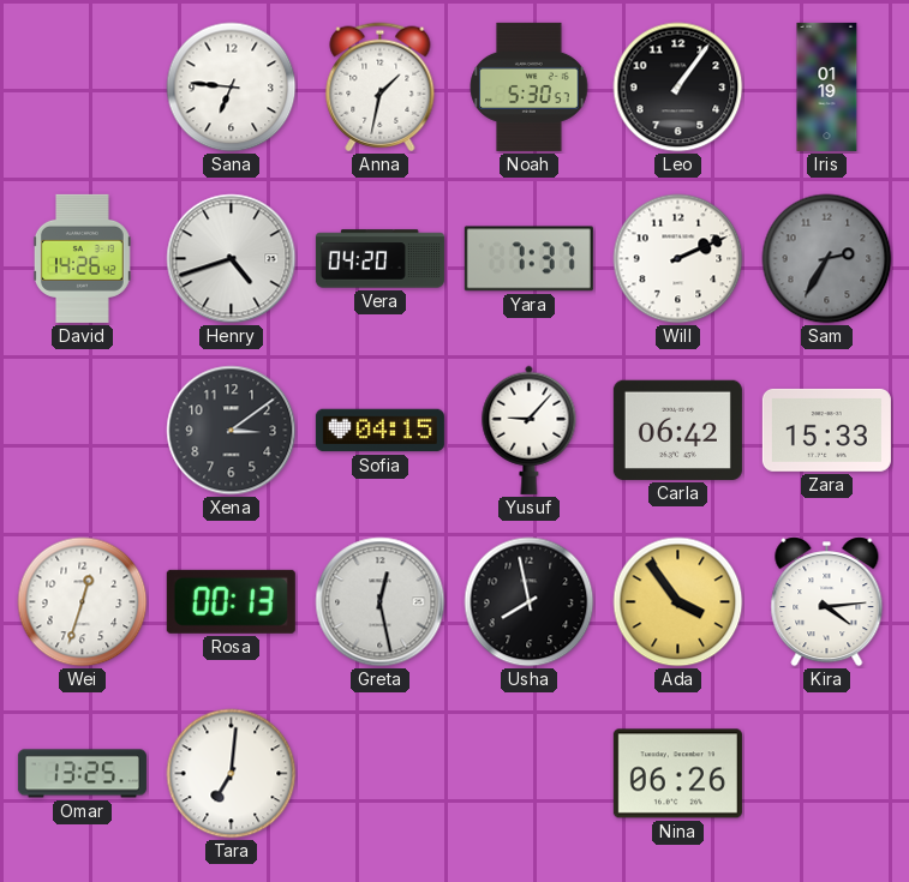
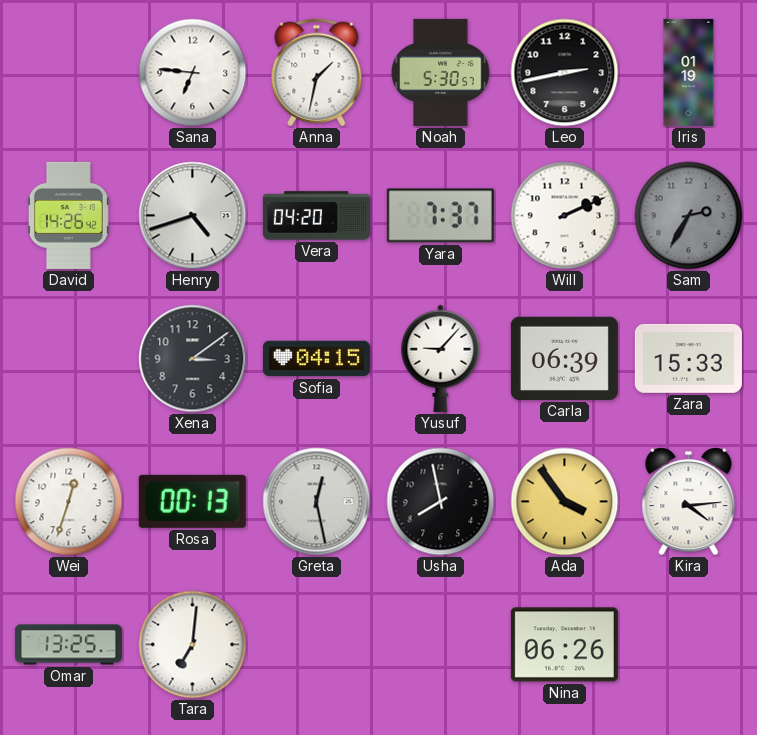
Leo: 1:06 -> 2:43
Carla: 06:42 -> 06:39
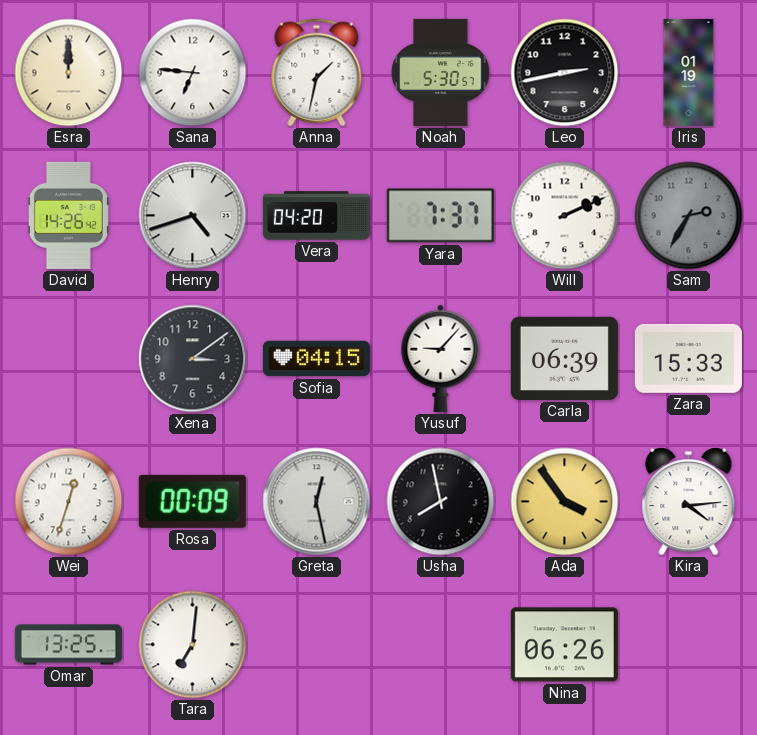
Esra: none -> 12:00
Rosa: 00:13 -> 00:09
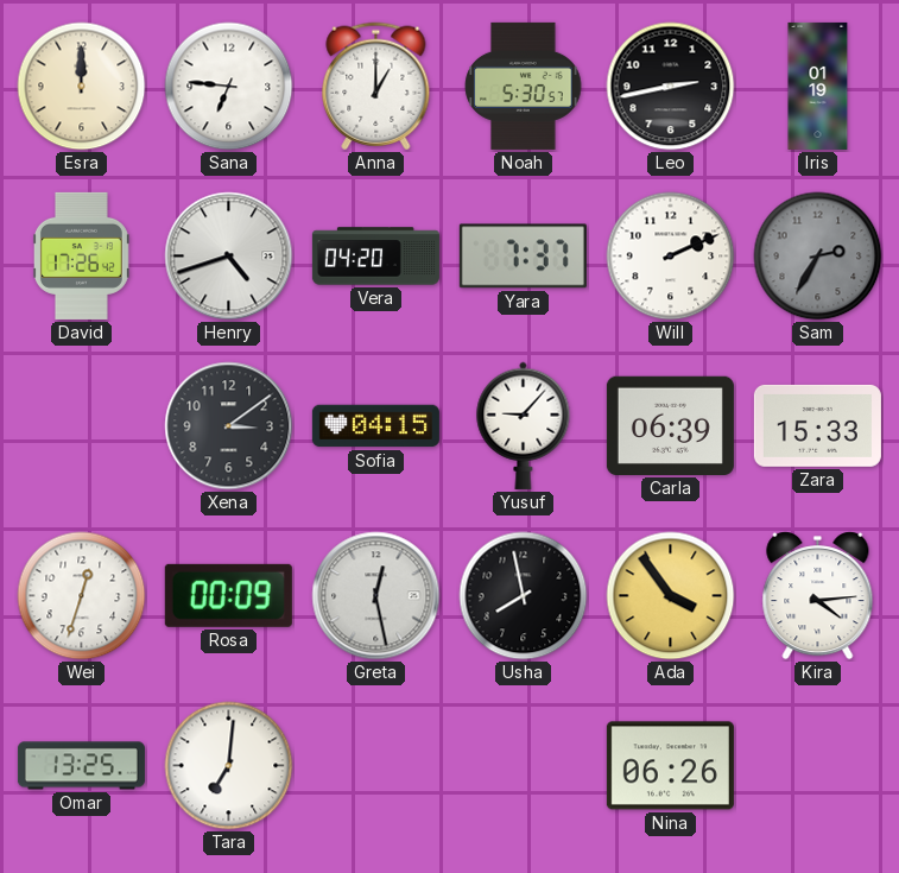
Anna: 1:32 -> 1:00
David: 14:26 -> 17:26
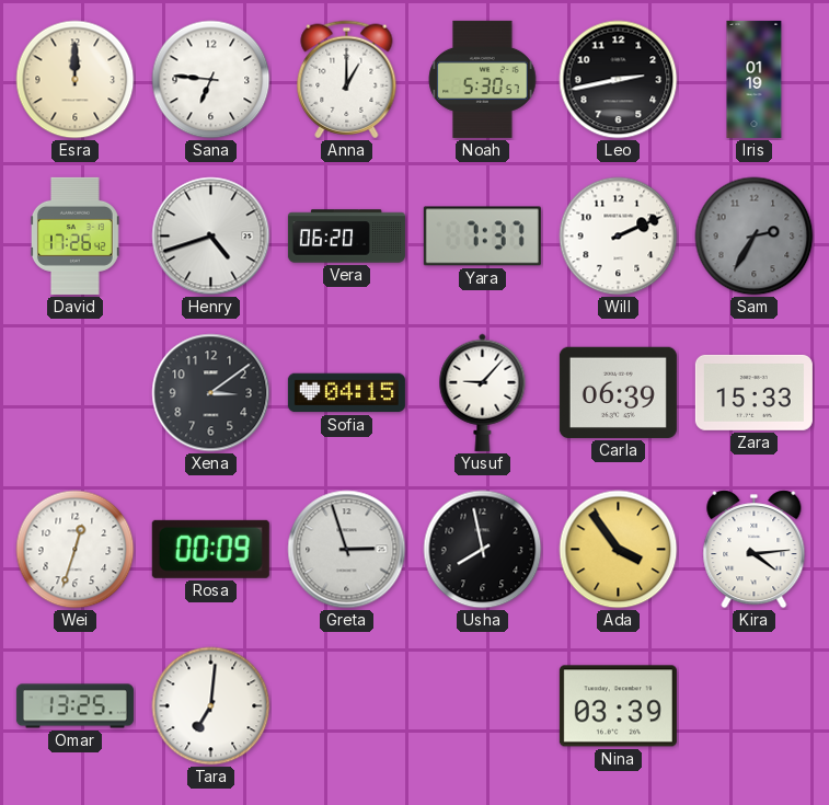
Vera: 04:20 -> 06:20
Greta: 12:28 -> 2:57
Nina: 06:26 -> 03:39
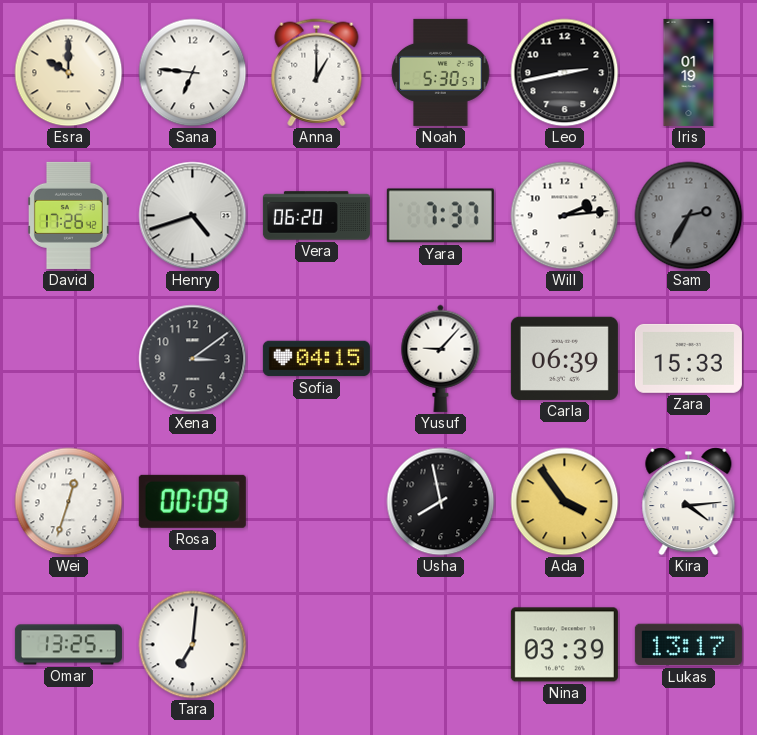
Esra: 12:00 -> 10:00
Will: 2:11 -> 2:14
Greta: 2:57 -> none
Lukas: none -> 13:17
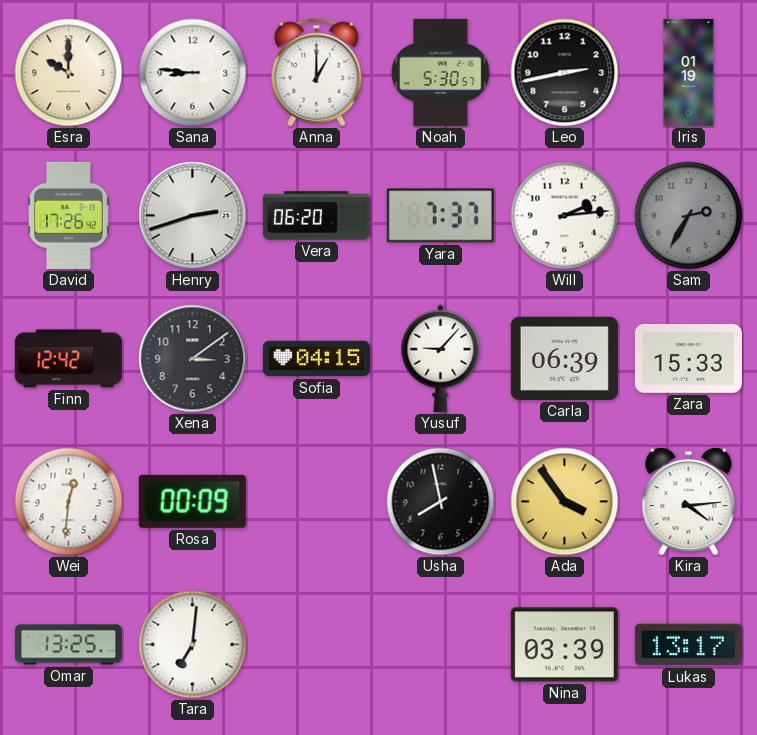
Sana: 6:46 -> 8:46
Henry: 4:42 -> 2:42
Finn: none -> 12:42
Wei: 12:33 -> 12:31
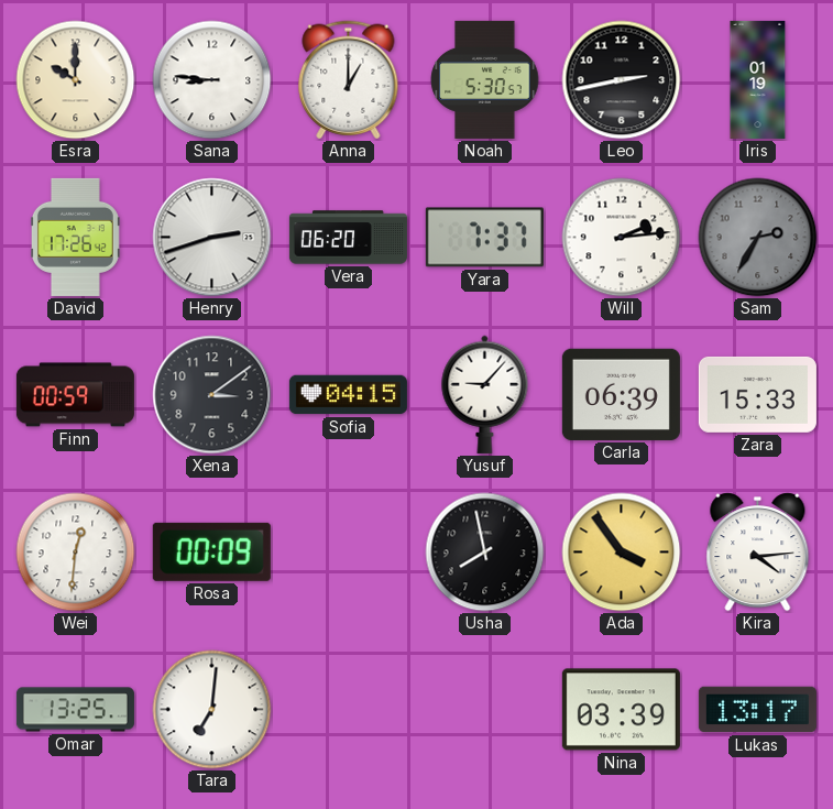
Finn: 12:42 -> 00:59
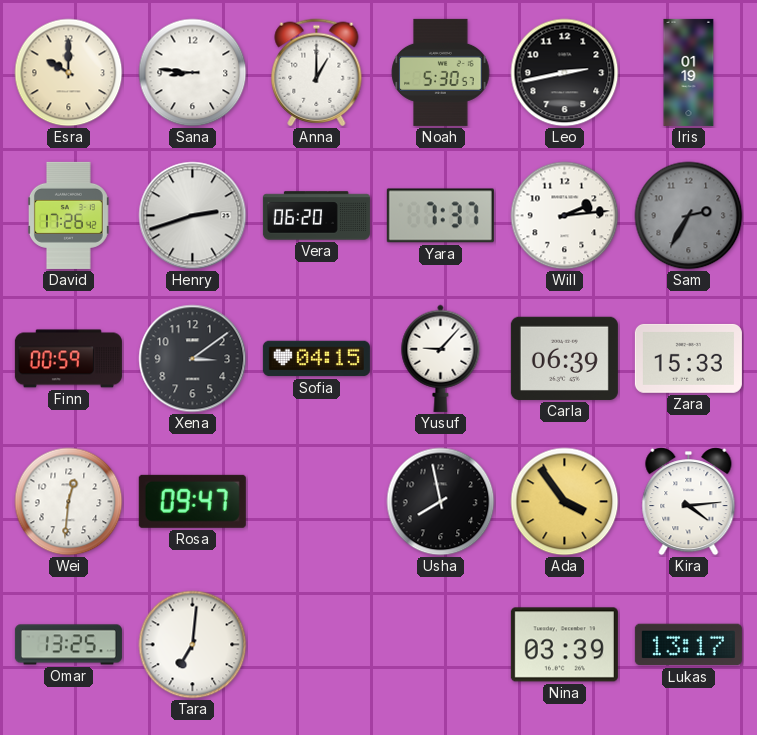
Rosa: 00:09 -> 09:47
